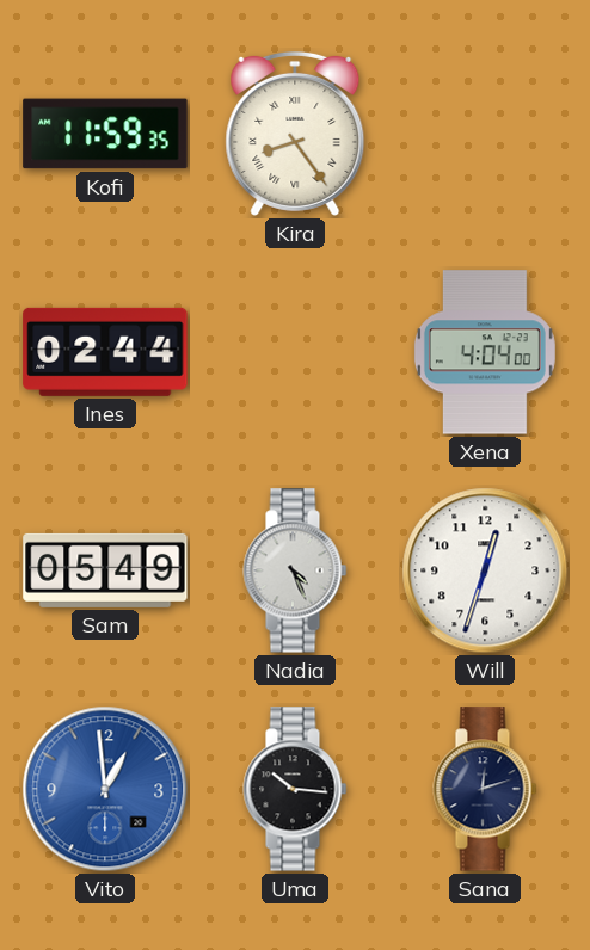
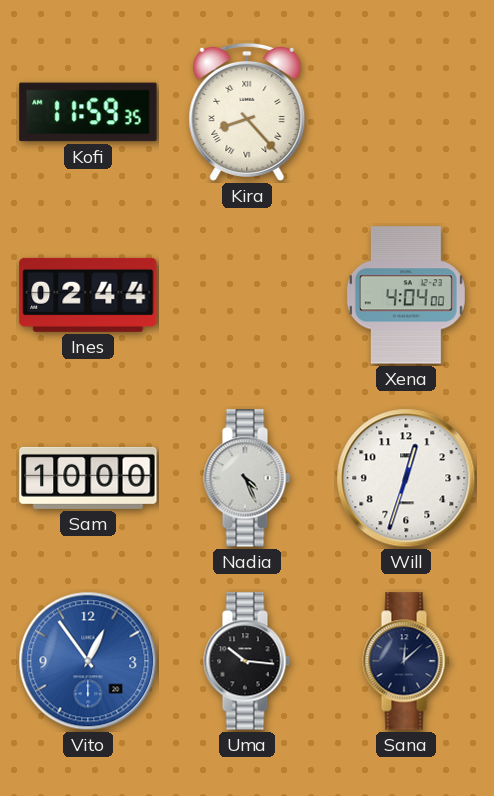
Kira: 8:24 -> 8:23
Sam: 05:49 -> 10:00
Vito: 12:59 -> 12:54
Sana: 12:12 -> 12:08
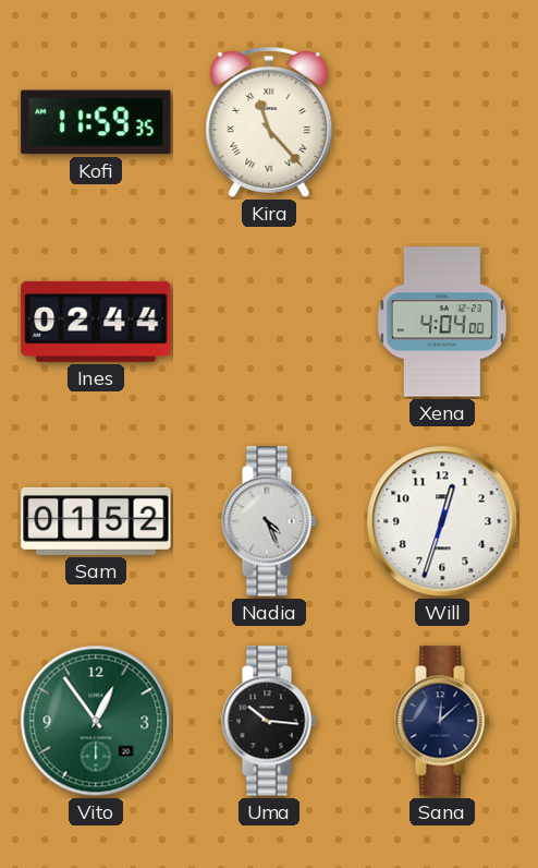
Kira: 8:23 -> 11:23
Sam: 10:00 -> 01:52
Vito dial: blue -> green
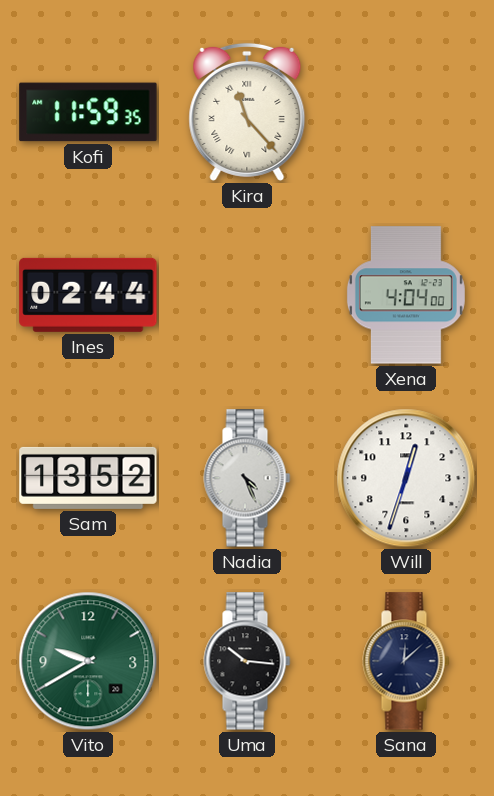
Sam: 01:52 -> 13:52
Vito: 12:54 -> 9:40
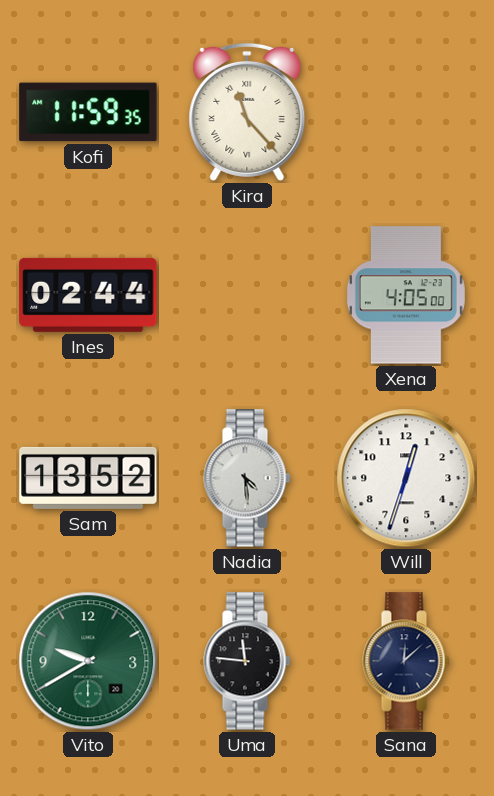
Xena: 4:04 -> 4:05
Nadia: 4:26 -> 4:29
Uma: 10:16 -> 11:46
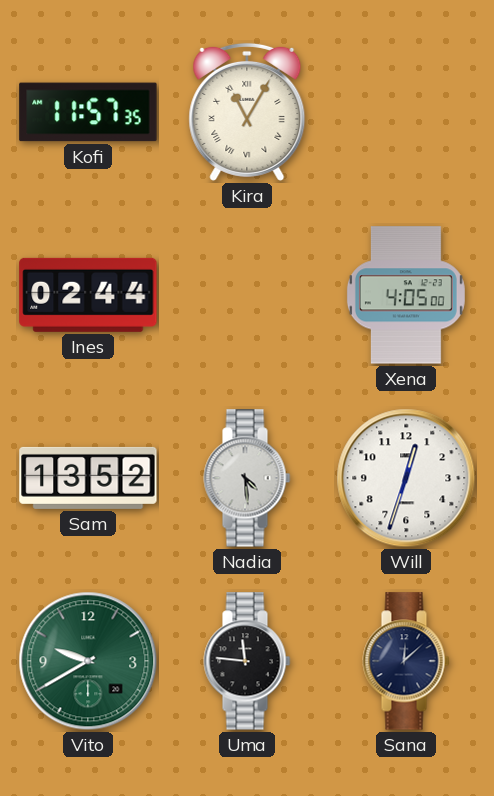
Kofi: 11:59 -> 11:57
Kira: 11:23 -> 11:05
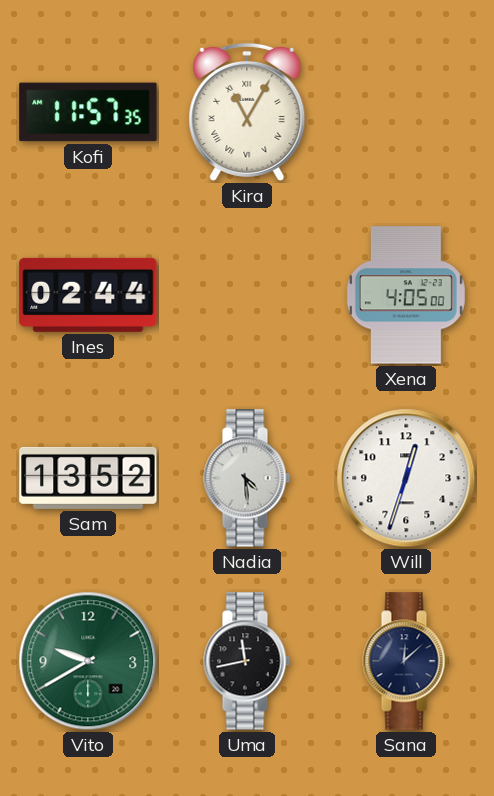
Uma: 11:46 -> 11:43
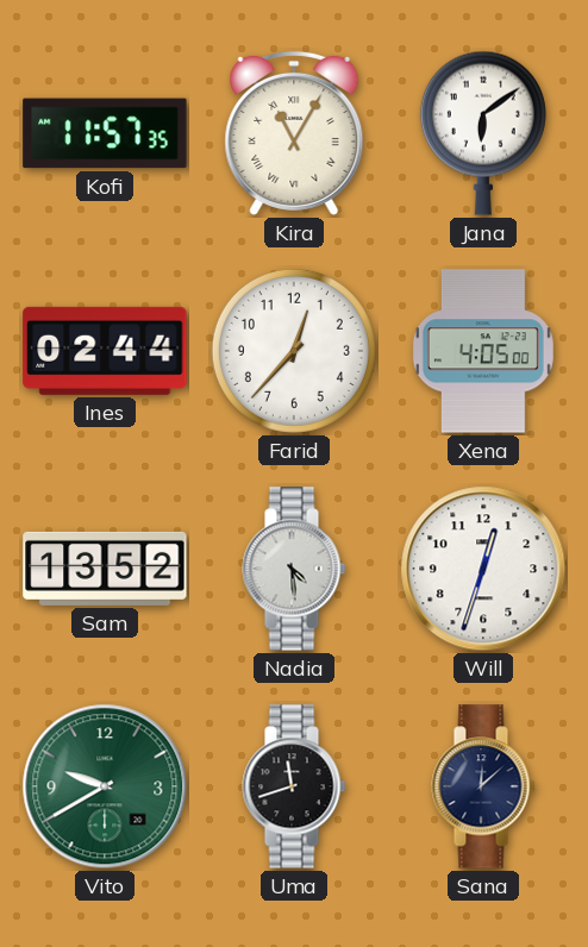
Jana: none -> 6:09
Farid: none -> 12:37
Uma: 11:43 -> 11:42
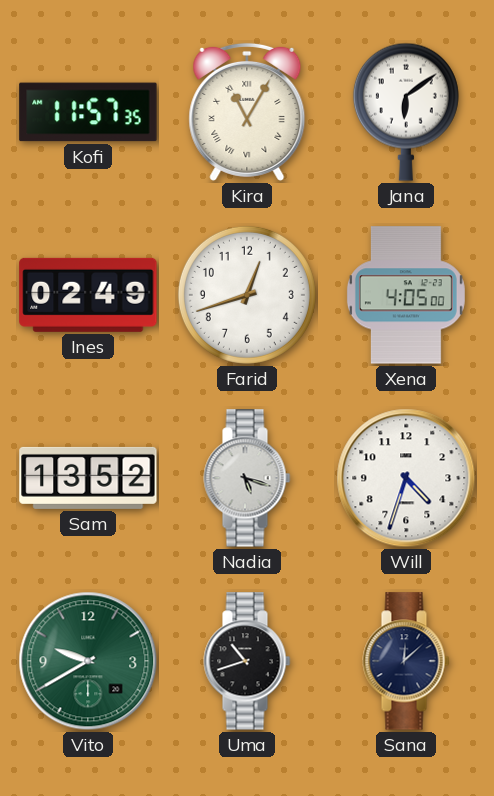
Ines: 02:44 -> 02:49
Farid: 12:37 -> 12:42
Nadia: 4:29 -> 5:18
Will: 12:33 -> 4:33
Uma: 11:42 -> 10:42
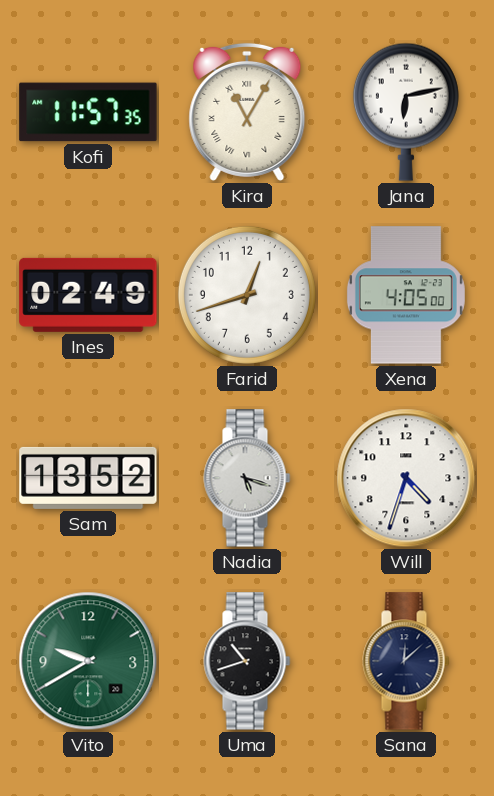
Jana: 6:09 -> 6:13
